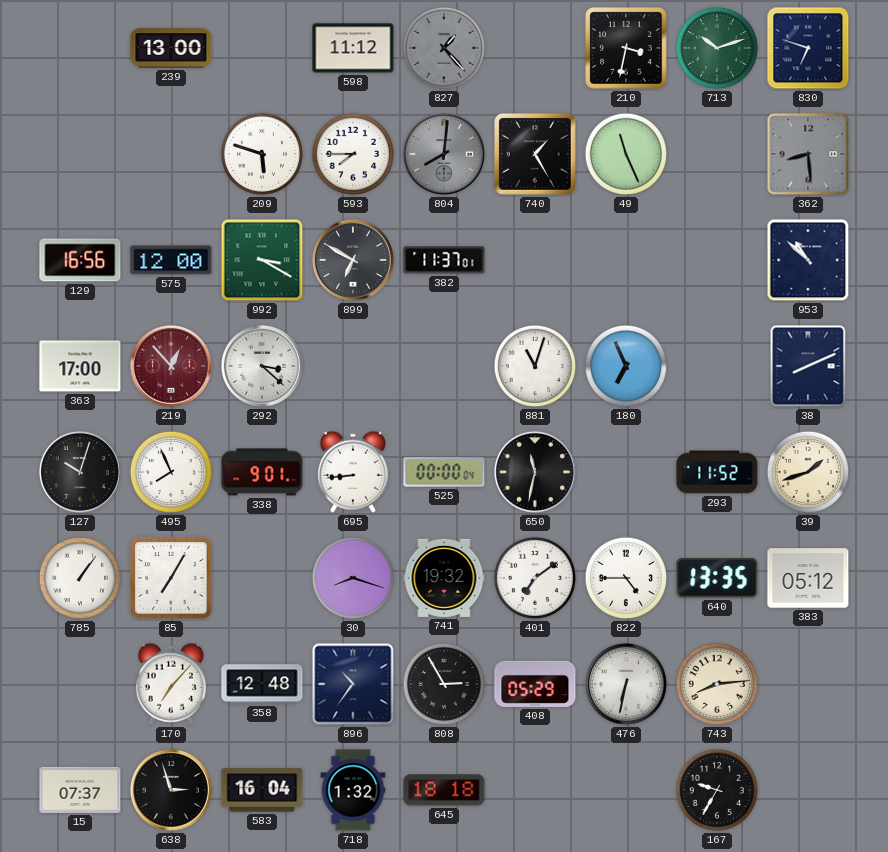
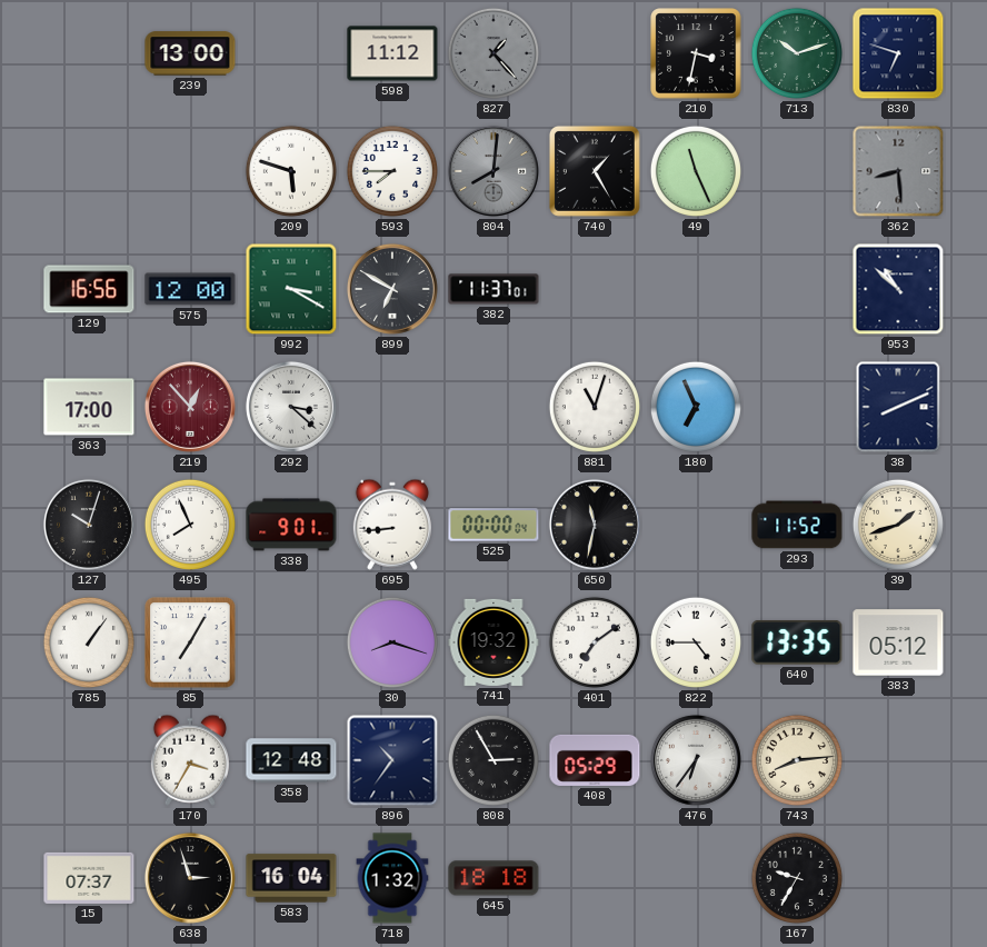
170: 7:07 -> 3:35
476: 6:32 -> 6:36
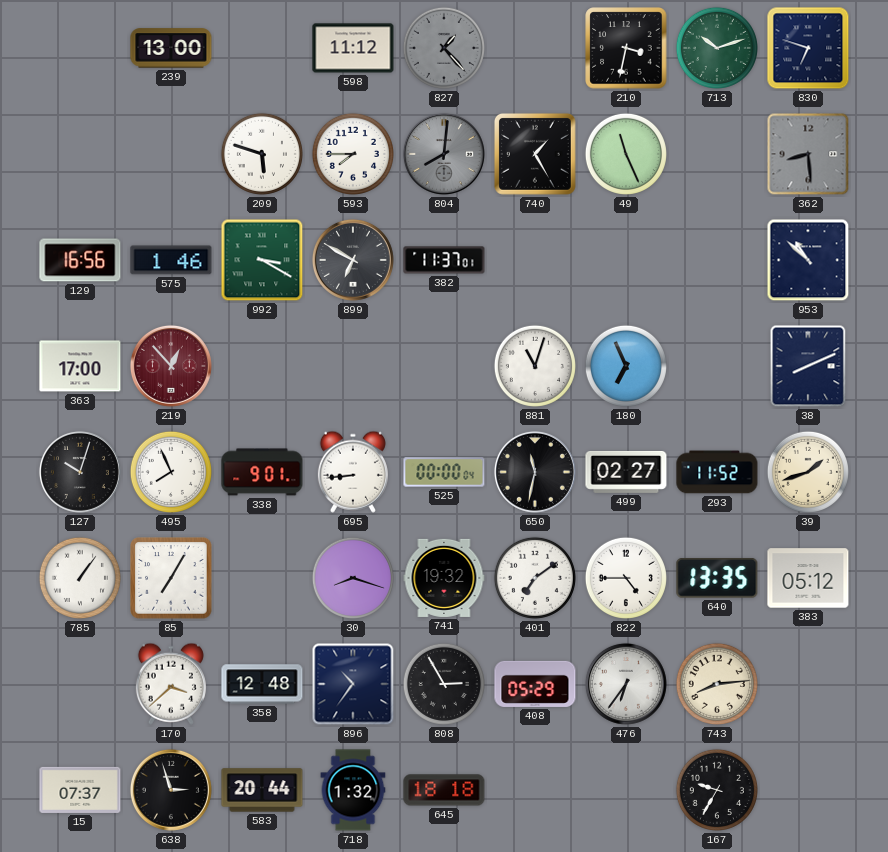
575: 12:00 -> 1:46
292: 3:22 -> none
499: none -> 02:27
170: 3:35 -> 3:38
583: 16:04 -> 20:44
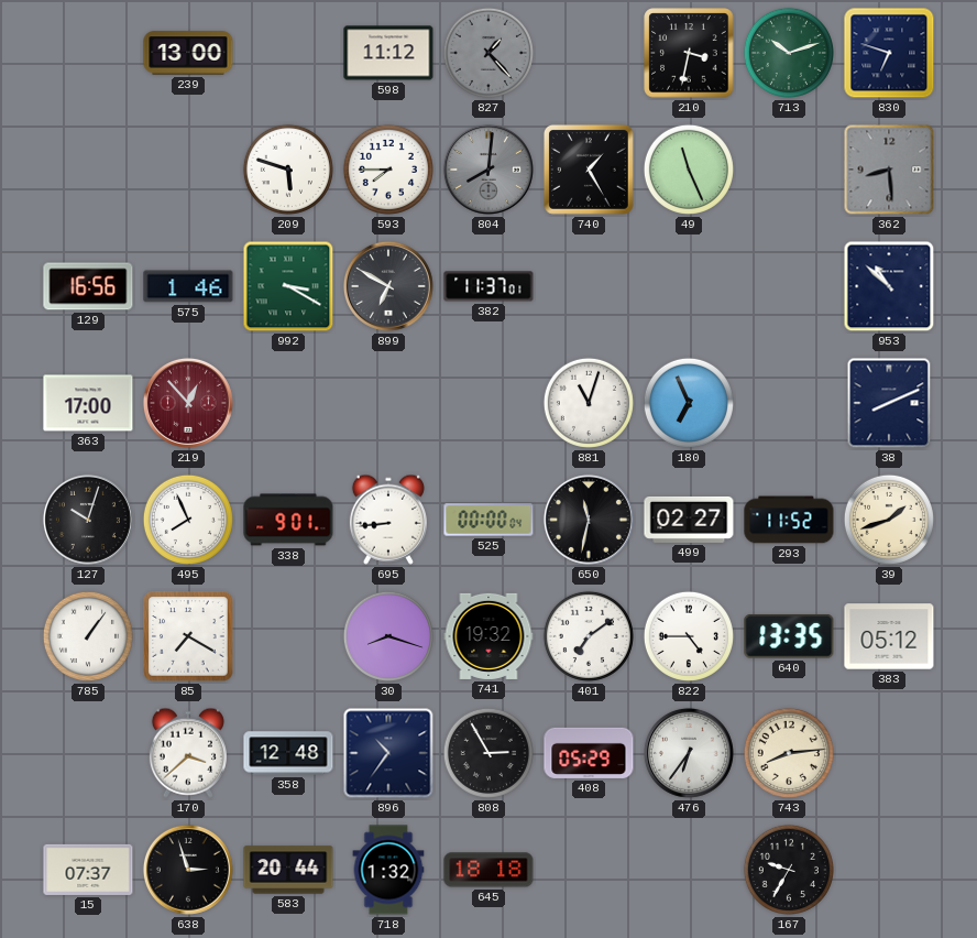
85: 7:05 -> 7:20
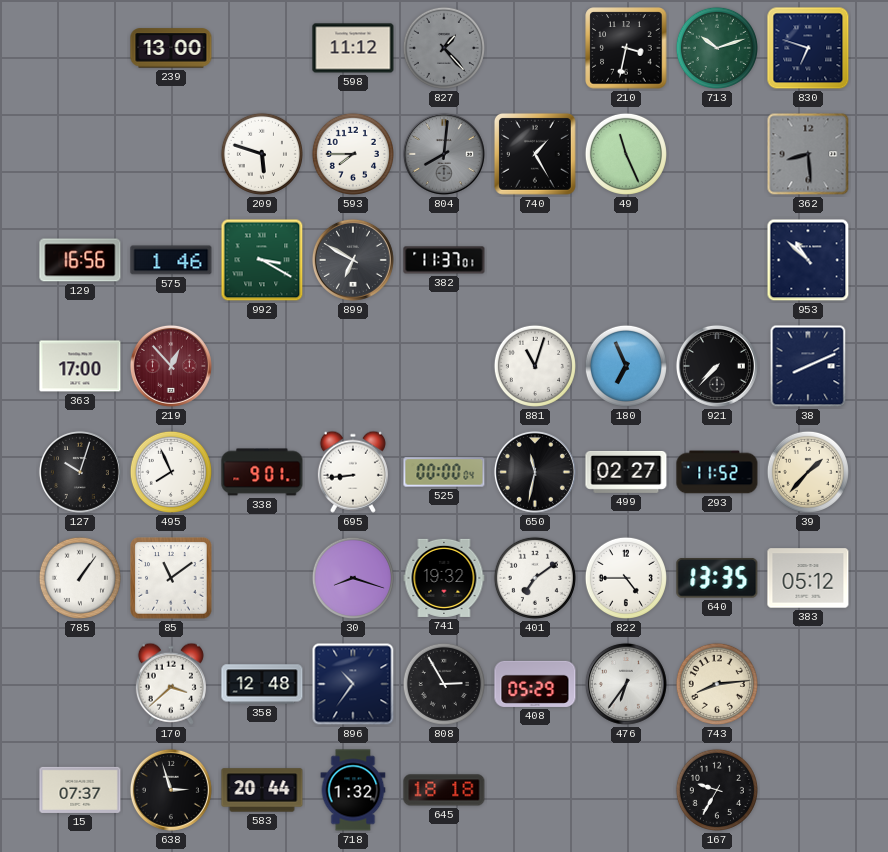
921: none -> 7:37
39: 1:42 -> 1:37
85: 7:20 -> 11:09
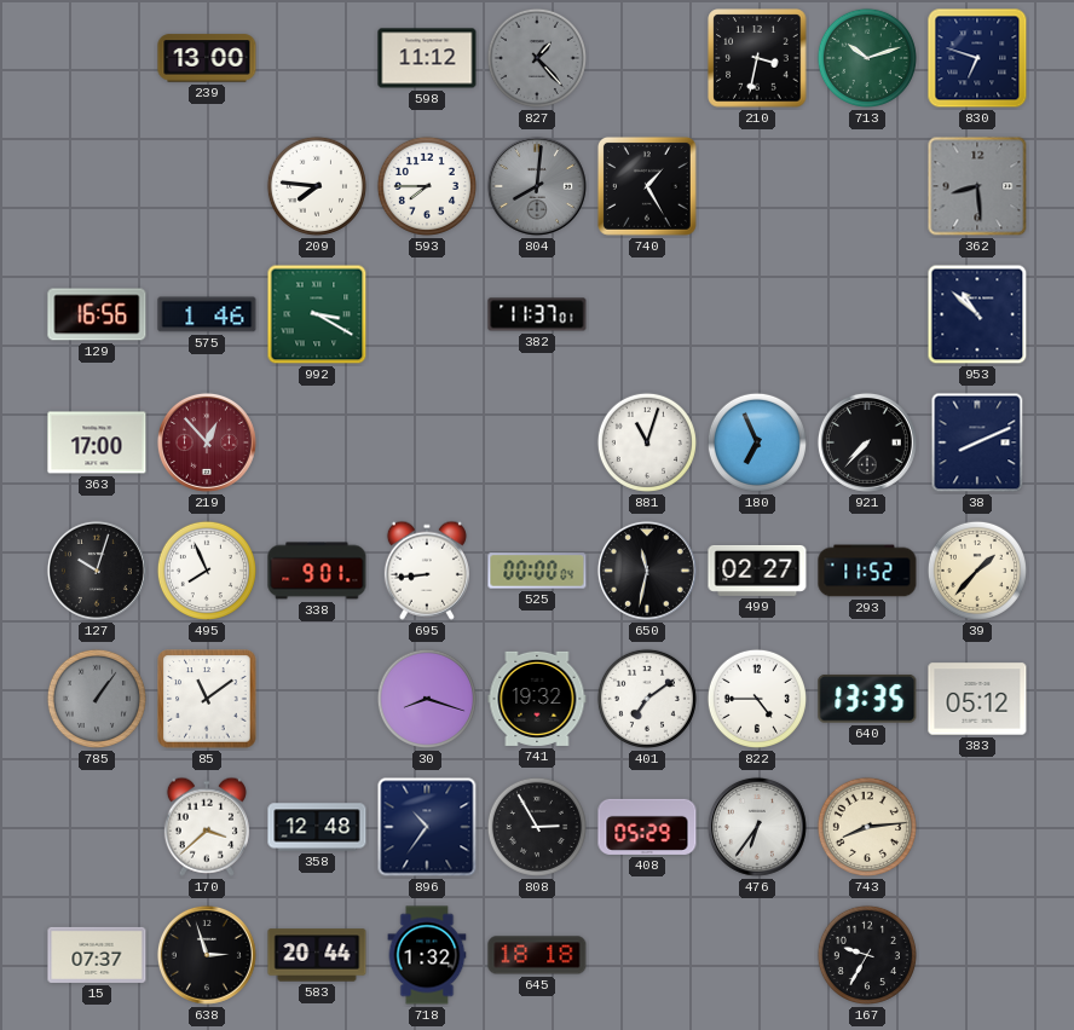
209: 5:48 -> 7:46
49: 11:26 -> none
899: 6:50 -> none
785 dial: white -> grey
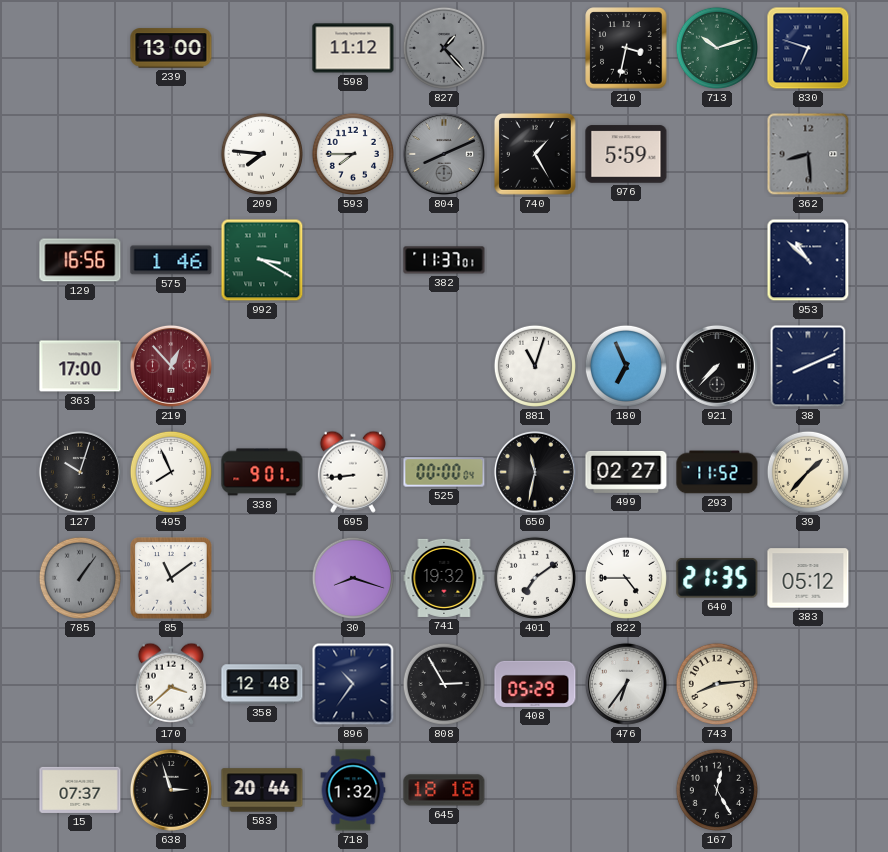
804: 8:01 -> 8:11
976: none -> 5:59
640: 13:35 -> 21:35
167: 9:35 -> 12:25
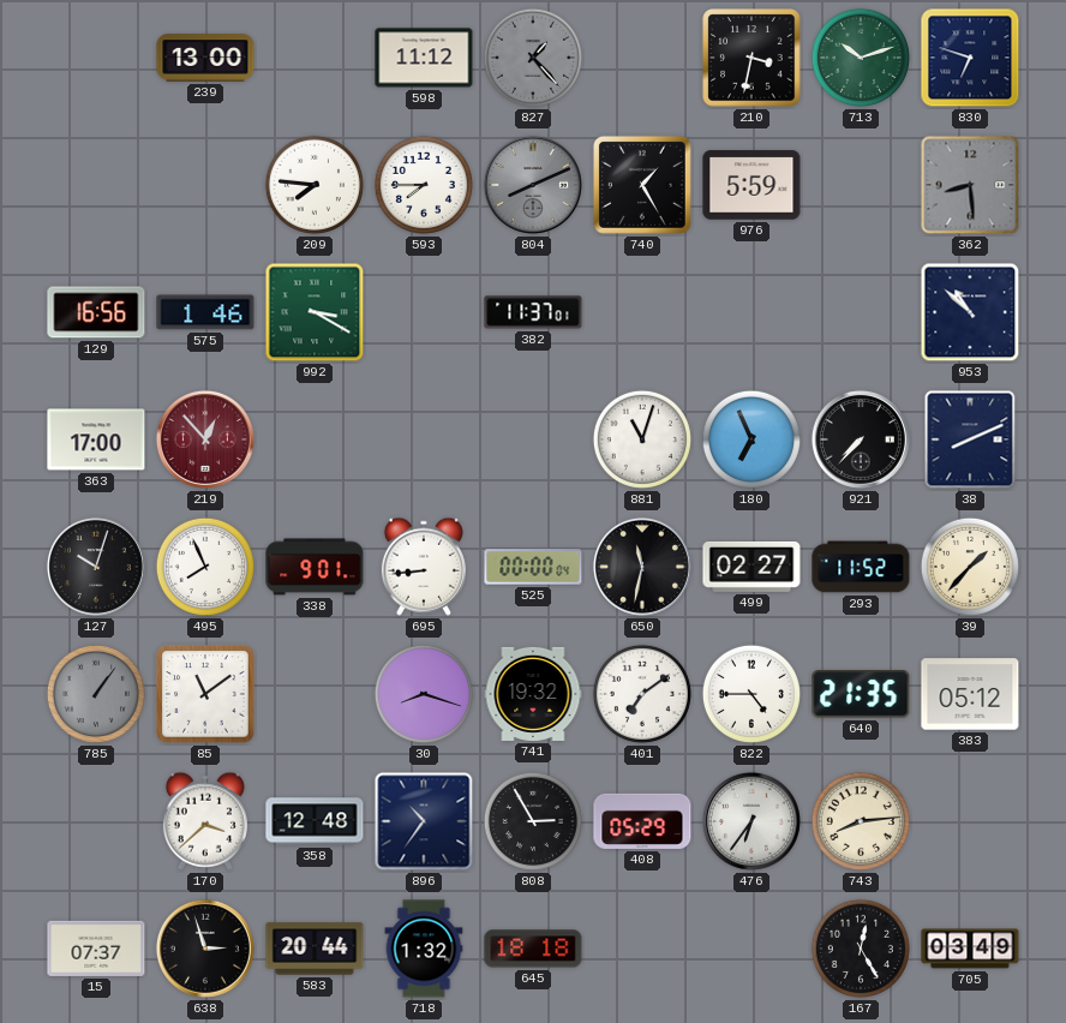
705: none -> 03:49
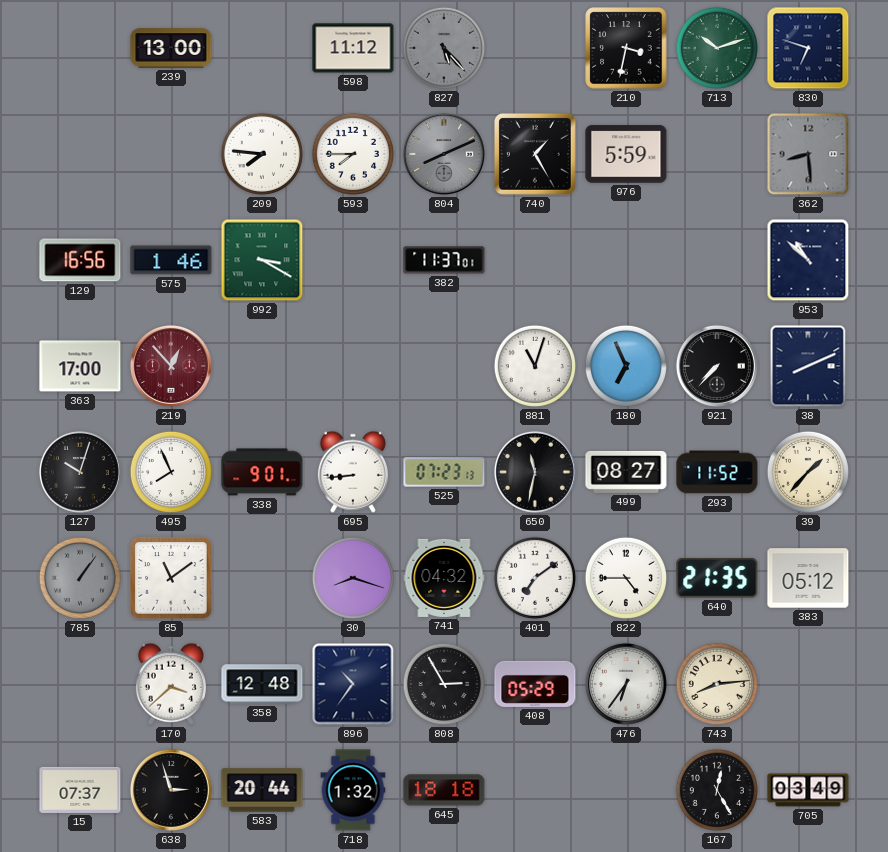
827: 1:23 -> 5:23
525: 00:00 -> 07:23
499: 02:27 -> 08:27
741: 19:32 -> 04:32
